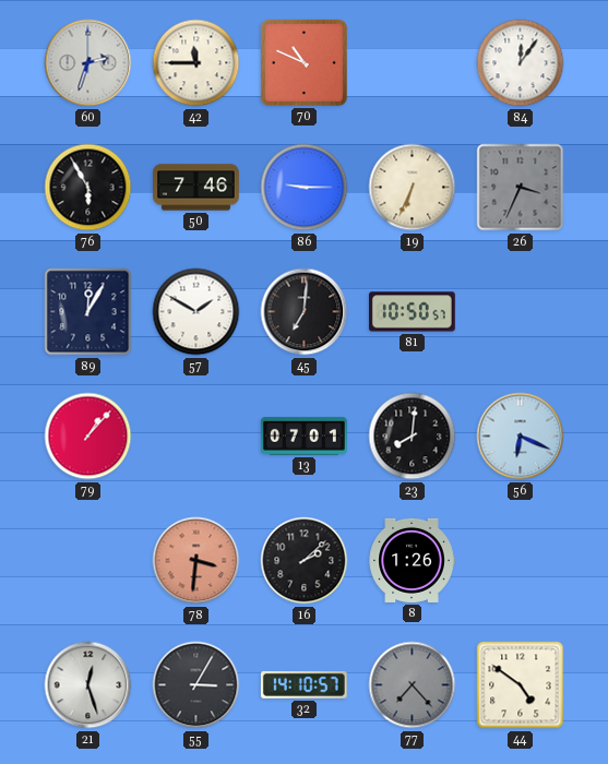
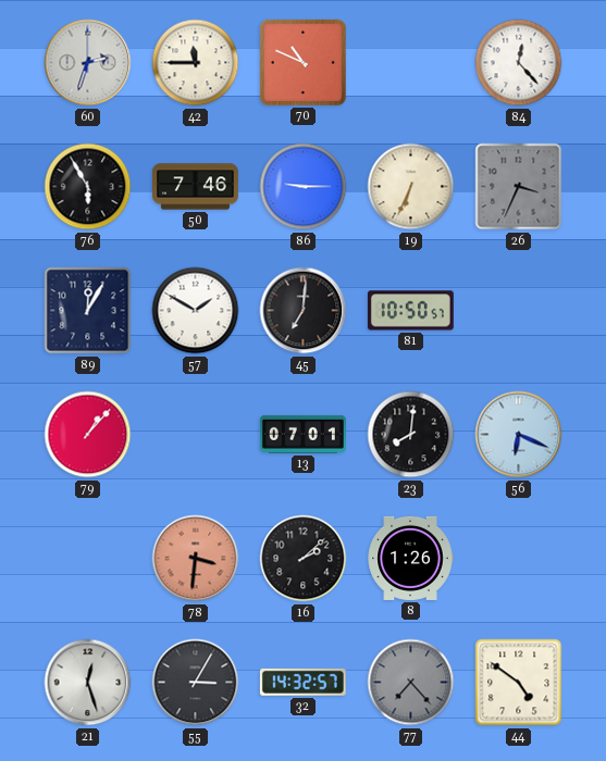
84: 12:06 -> 12:23
32: 14:10 -> 14:32
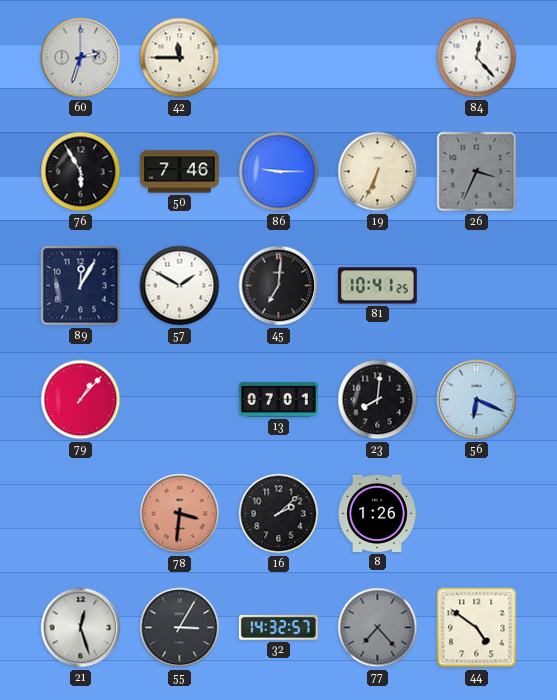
70: 10:49 -> none
81: 10:50 -> 10:41
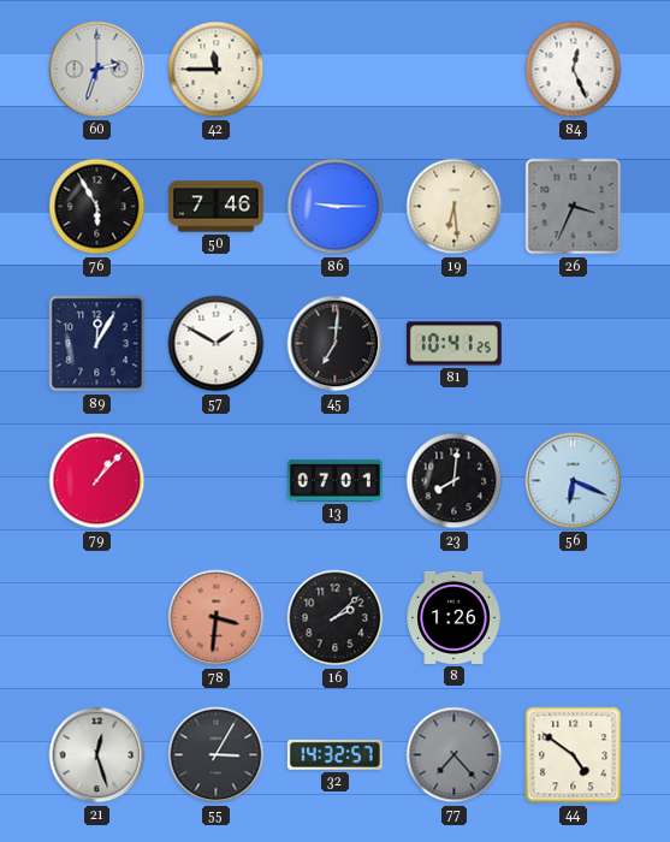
84: 12:23 -> 12:26
19: 6:34 -> 6:29
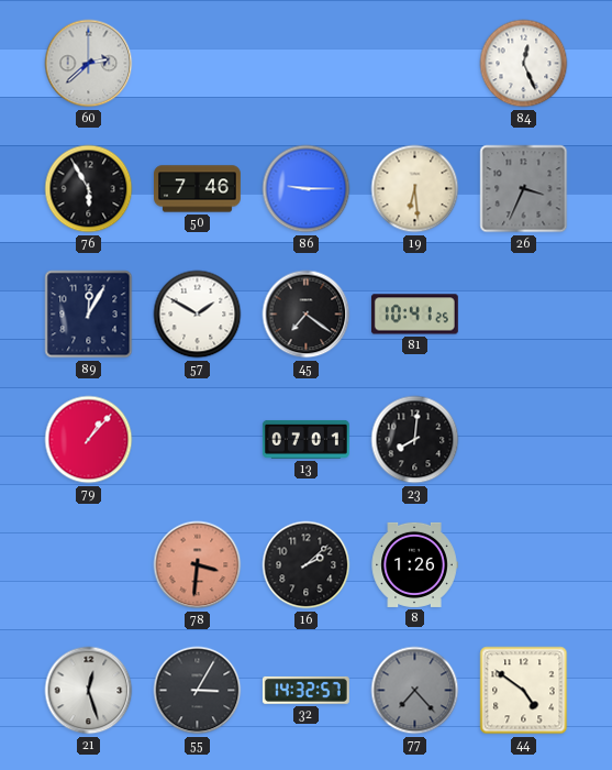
60: 2:33 -> 2:38
42: 11:45 -> none
45: 7:01 -> 7:21
56: 6:19 -> none
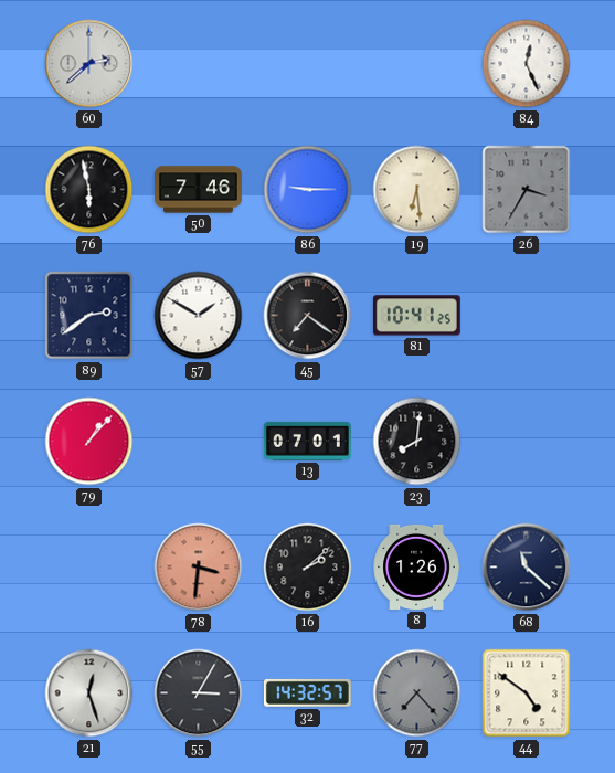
76: 5:55 -> 5:58
26: 3:34 -> 3:35
89: 12:05 -> 2:39
68: none -> 11:22
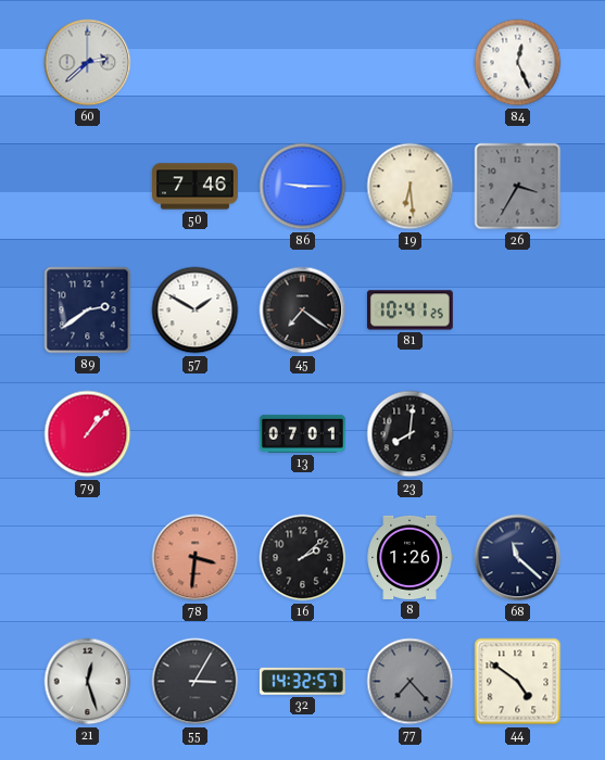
76: 5:58 -> none
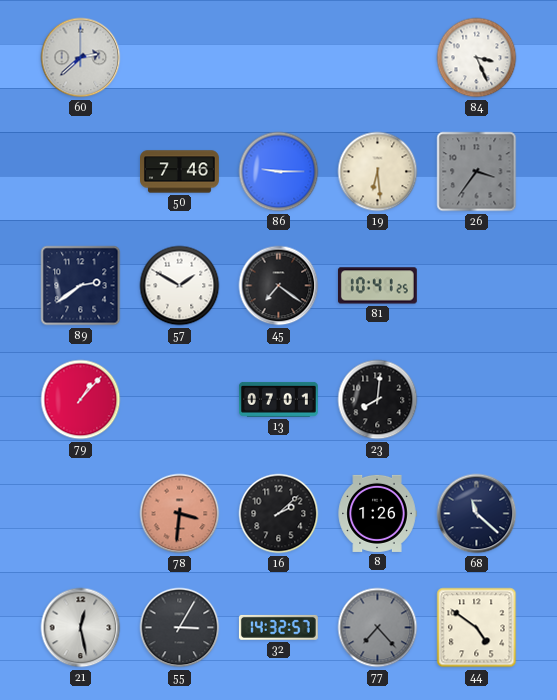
84: 12:26 -> 3:26
26: 3:35 -> 3:36
21: 12:27 -> 12:28
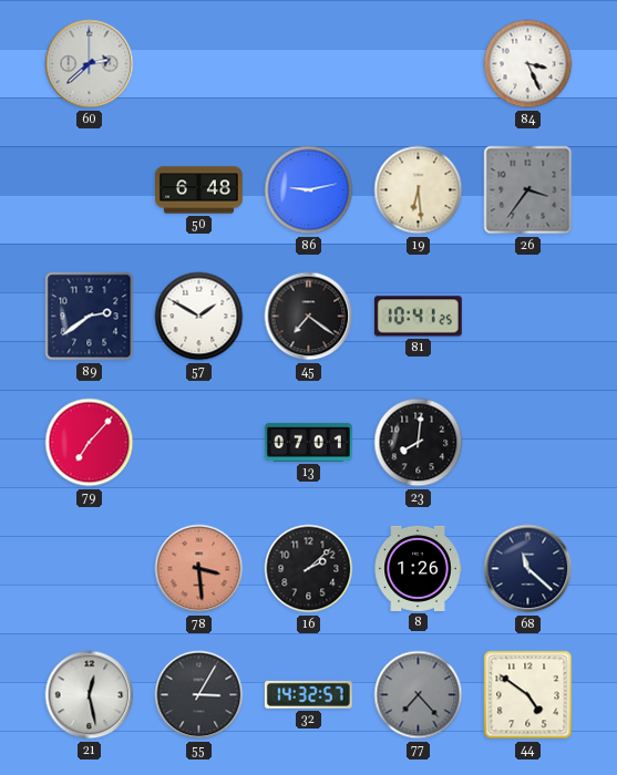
50: 7:46 -> 6:48
86: 9:15 -> 9:13
79: 1:07 -> 7:07
78: 3:31 -> 3:29
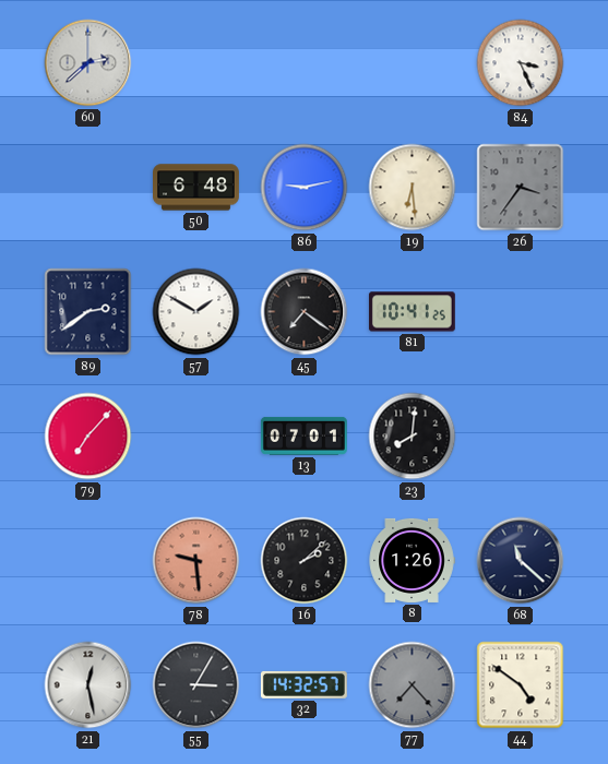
78: 3:29 -> 9:29
